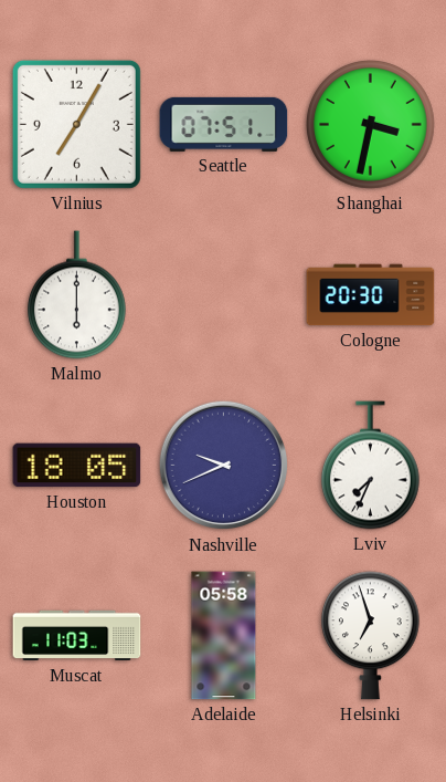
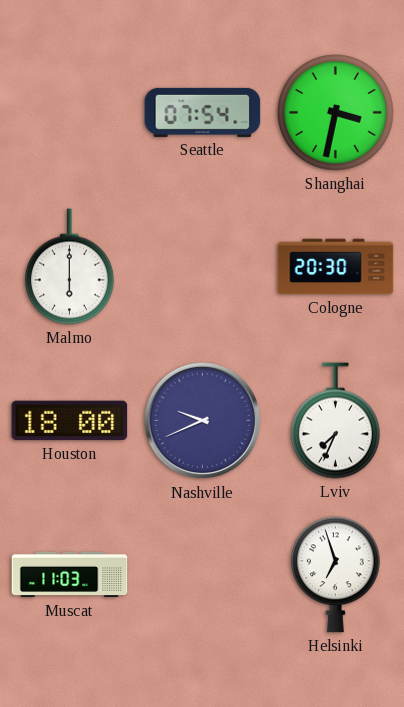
Vilnius: 7:05 -> none
Seattle: 07:51 -> 07:54
Houston: 18:05 -> 18:00
Adelaide: 05:58 -> none
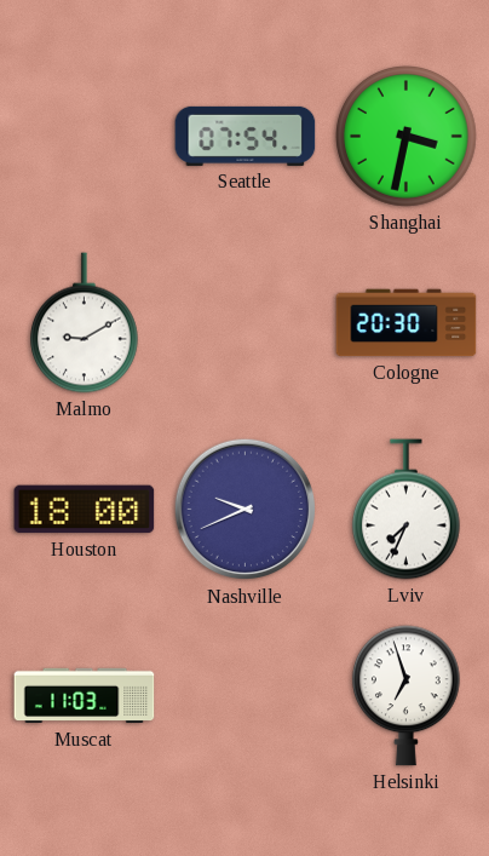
Malmo: 6:00 -> 9:10
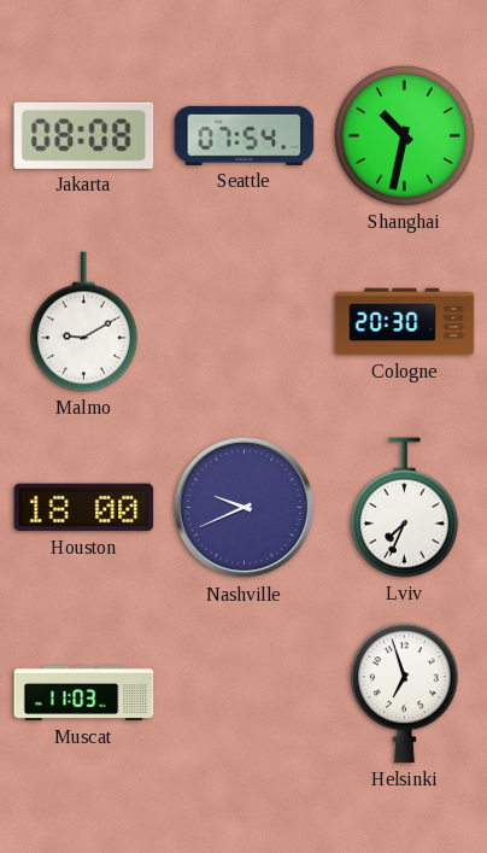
Jakarta: none -> 08:08
Shanghai: 3:32 -> 10:32
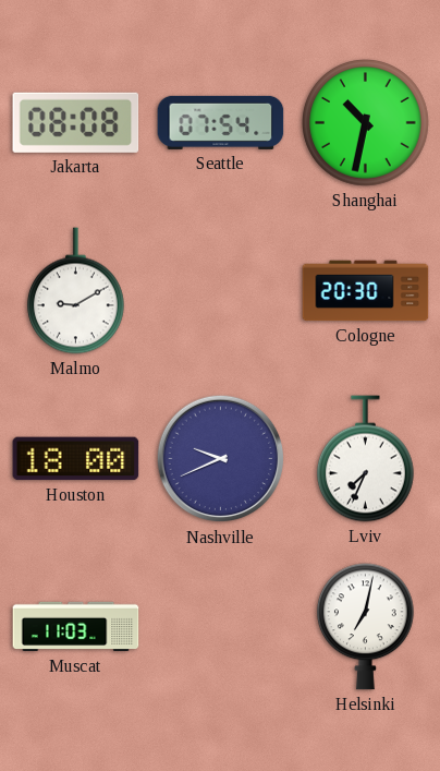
Helsinki: 6:57 -> 7:02
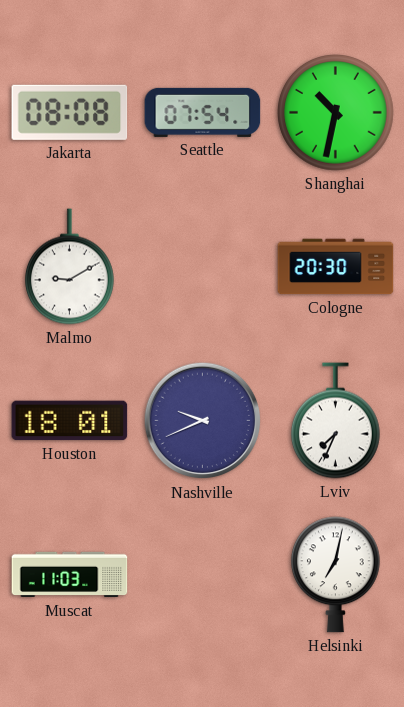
Houston: 18:00 -> 18:01
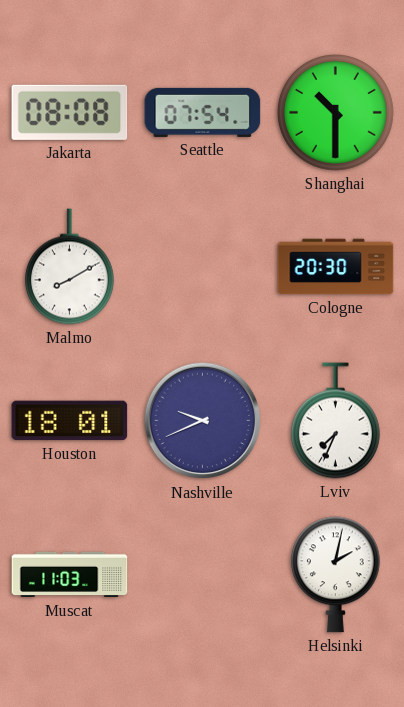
Shanghai: 10:32 -> 10:30
Malmo: 9:10 -> 8:10
Helsinki: 7:02 -> 2:02
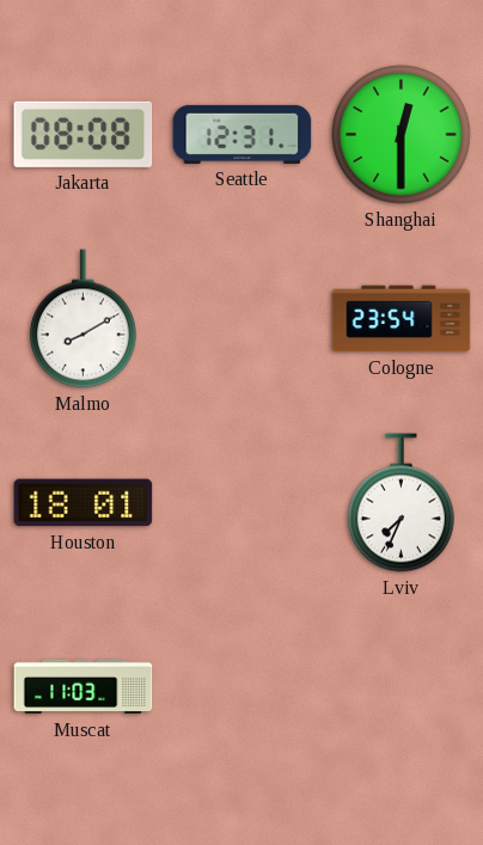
Seattle: 07:54 -> 12:31
Shanghai: 10:30 -> 12:30
Cologne: 20:30 -> 23:54
Nashville: 9:41 -> none
Helsinki: 2:02 -> none
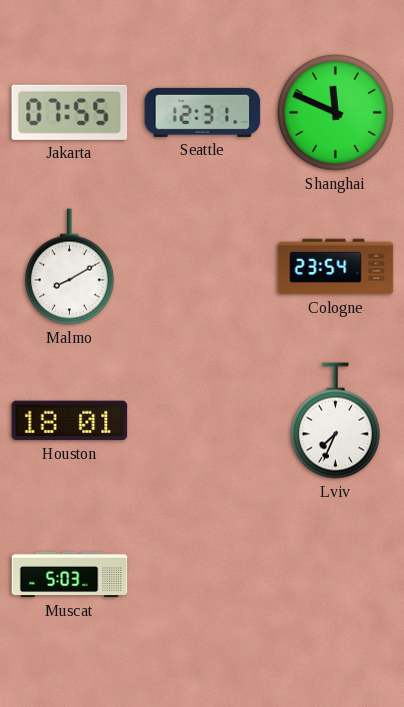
Jakarta: 08:08 -> 07:55
Shanghai: 12:30 -> 11:49
Muscat: 11:03 -> 5:03
